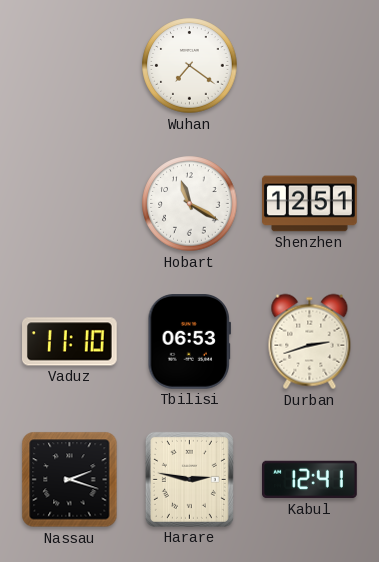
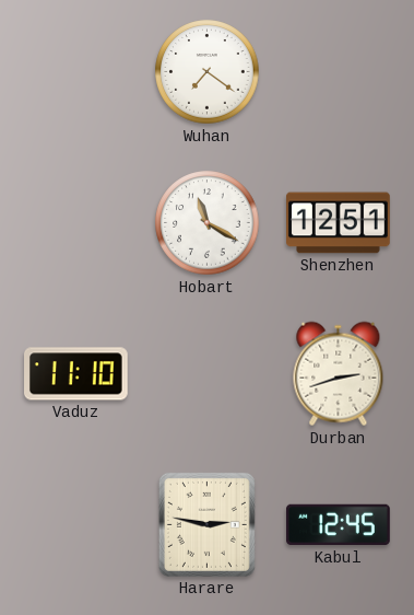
Tbilisi: 06:53 -> none
Nassau: 2:18 -> none
Kabul: 12:41 -> 12:45
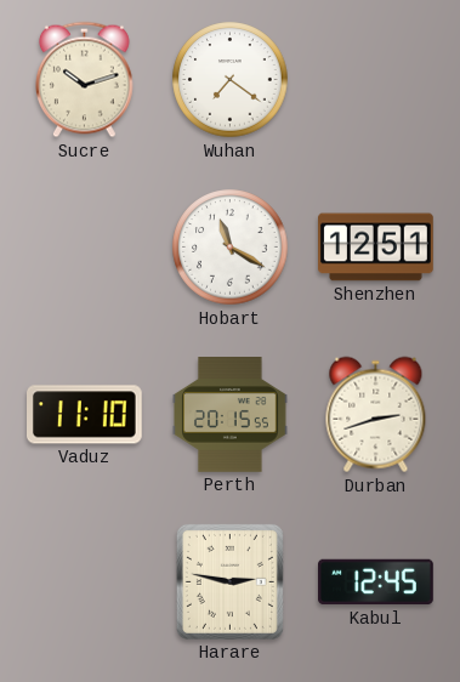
Sucre: none -> 10:12
Perth: none -> 20:15
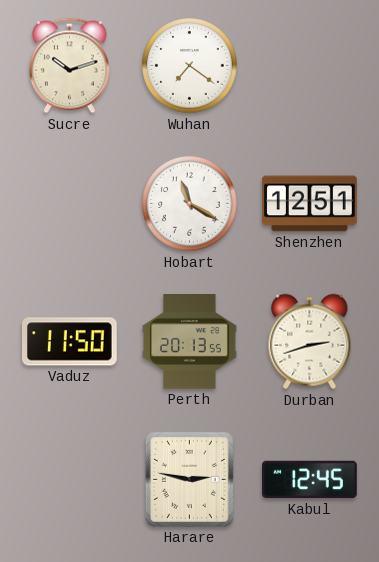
Vaduz: 11:10 -> 11:50
Perth: 20:15 -> 20:13
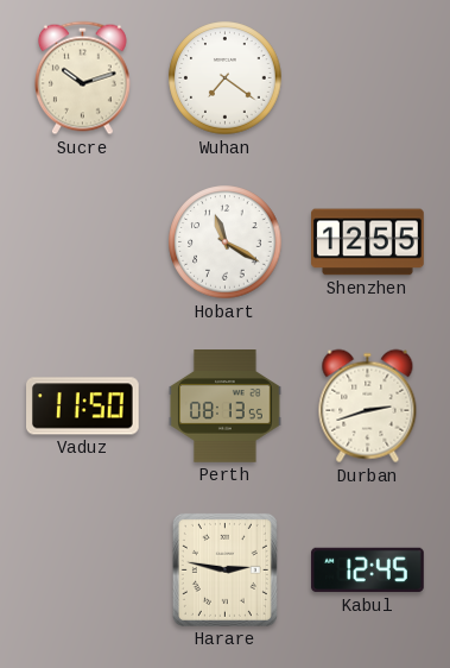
Shenzhen: 12:51 -> 12:55
Perth: 20:13 -> 08:13
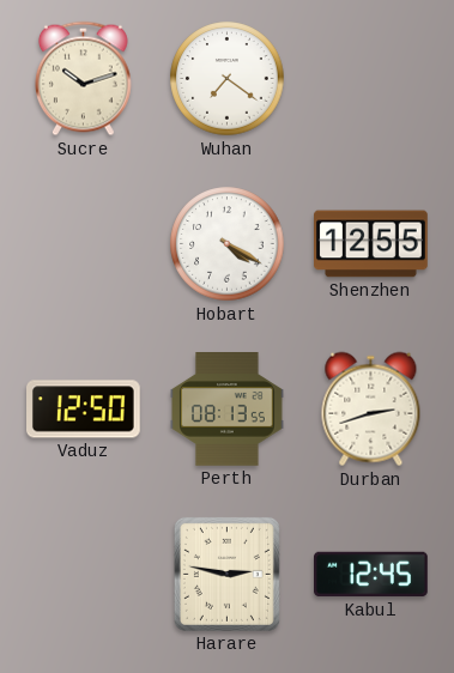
Hobart: 11:20 -> 4:20
Vaduz: 11:50 -> 12:50
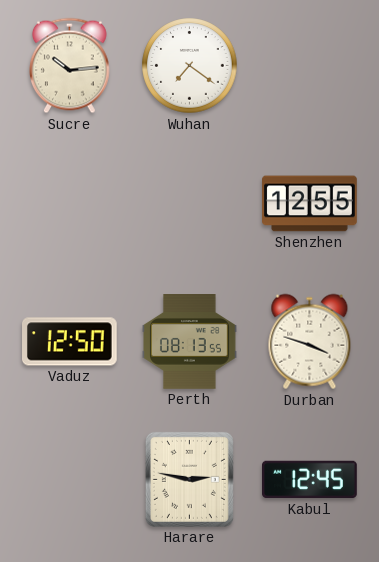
Sucre: 10:12 -> 10:14
Hobart: 4:20 -> none
Durban: 2:42 -> 3:48
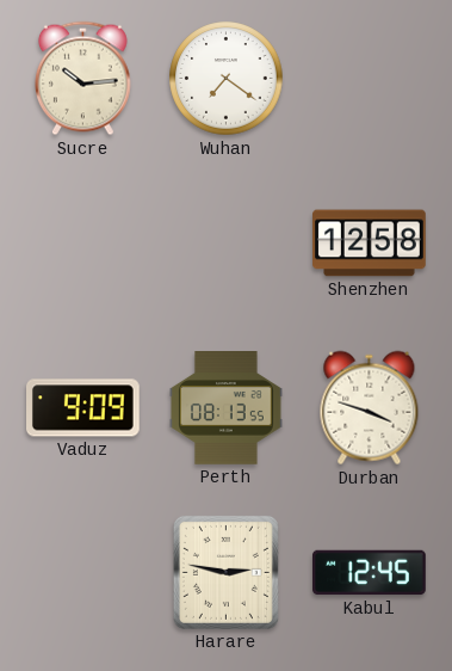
Shenzhen: 12:55 -> 12:58
Vaduz: 12:50 -> 9:09
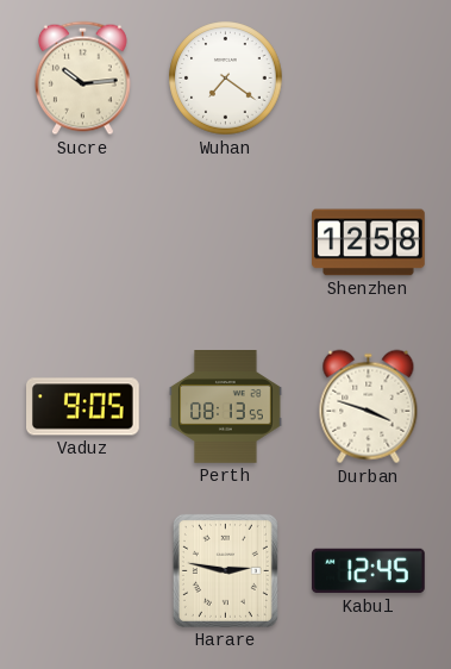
Vaduz: 9:09 -> 9:05
